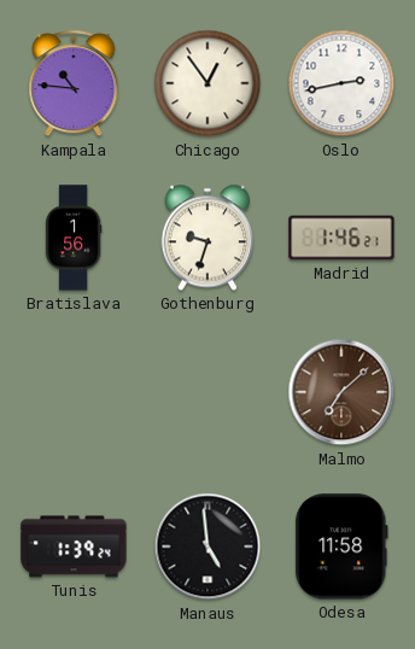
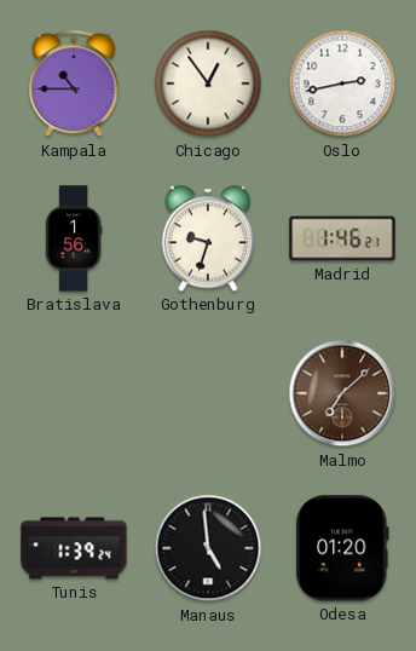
Kampala: 10:46 -> 10:45
Odesa: 11:58 -> 01:20
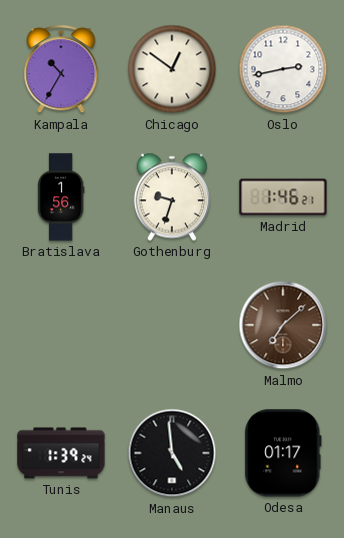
Kampala: 10:45 -> 10:35
Chicago: 12:54 -> 12:51
Odesa: 01:20 -> 01:17
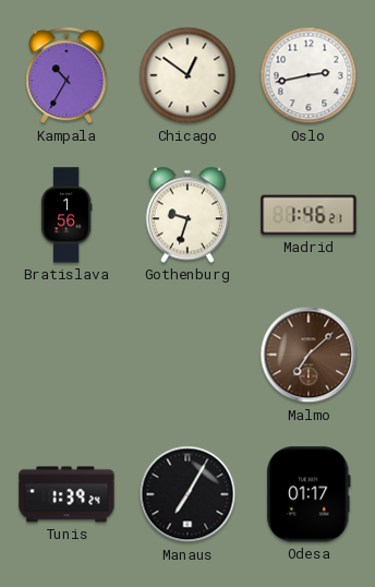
Manaus: 4:59 -> 7:05
